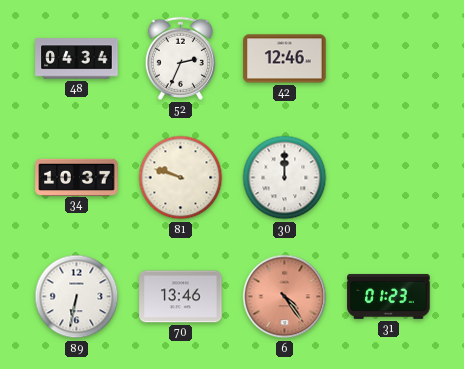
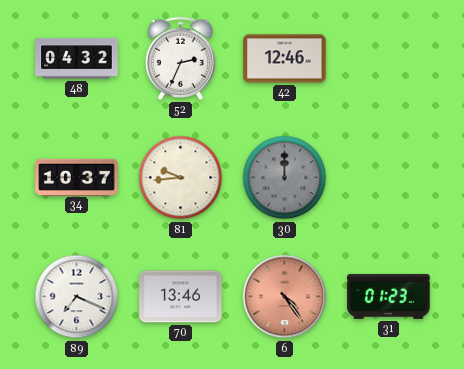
48: 04:34 -> 04:32
81: 9:48 -> 9:44
30 dial: white -> grey
89: 6:32 -> 7:19
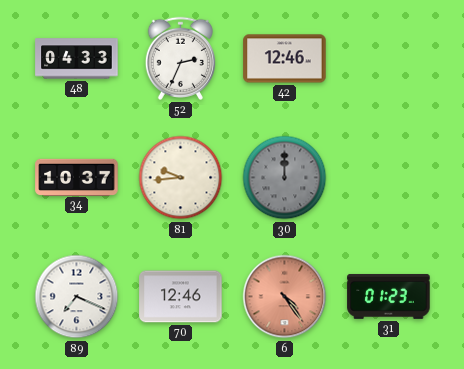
48: 04:32 -> 04:33
70: 13:46 -> 12:46
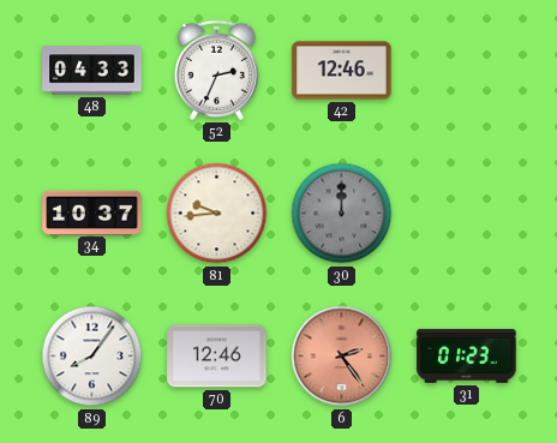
89: 7:19 -> 8:06
6: 4:24 -> 2:24
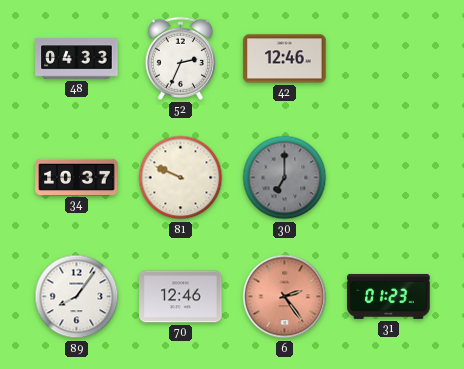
81: 9:44 -> 9:49
30: 12:00 -> 7:00
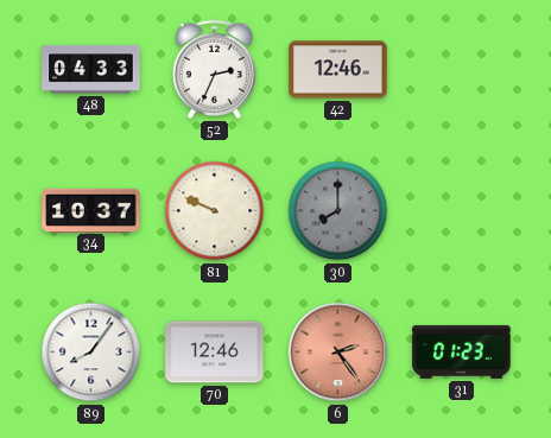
30: 7:00 -> 8:00
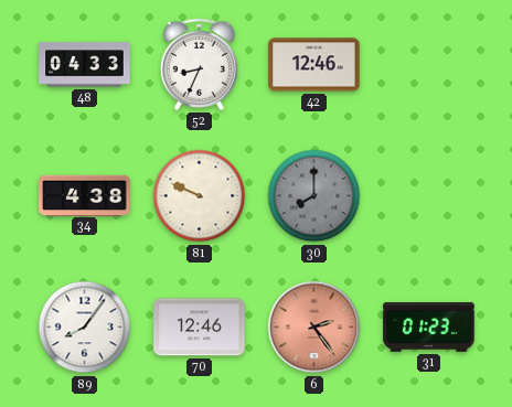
52: 2:34 -> 8:34
34: 10:37 -> 4:38
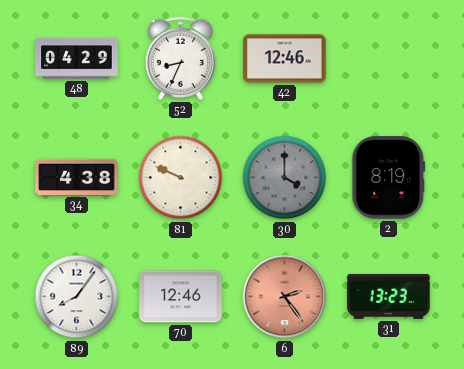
48: 04:33 -> 04:29
30: 8:00 -> 4:00
2: none -> 8:19
31: 01:23 -> 13:23
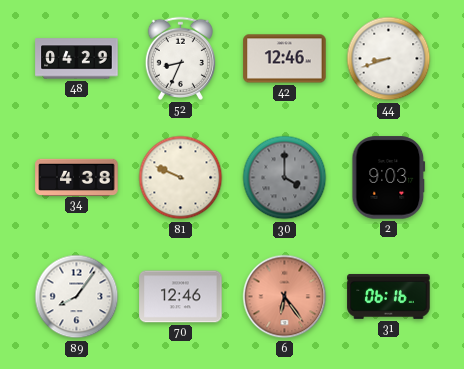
44: none -> 8:42
2: 8:19 -> 9:03
6: 2:24 -> 6:24
31: 13:23 -> 06:16
